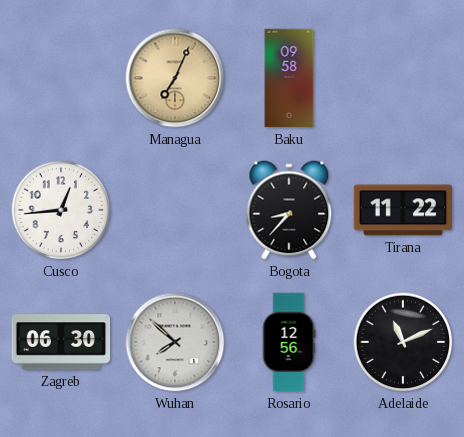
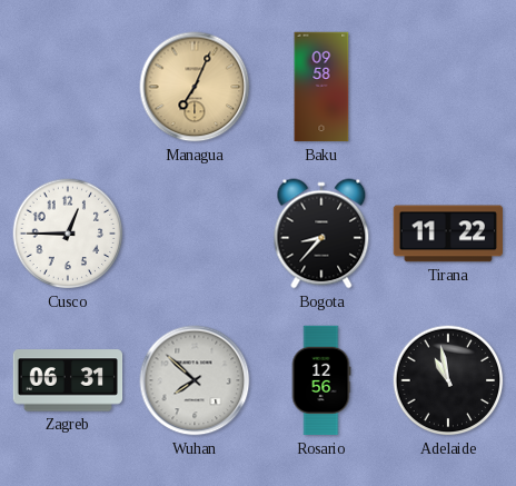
Cusco: 12:44 -> 12:45
Zagreb: 06:30 -> 06:31
Adelaide: 11:11 -> 10:58
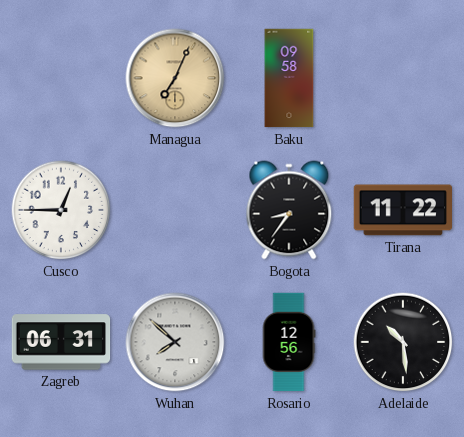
Bogota: 8:37 -> 8:36
Adelaide: 10:58 -> 10:29
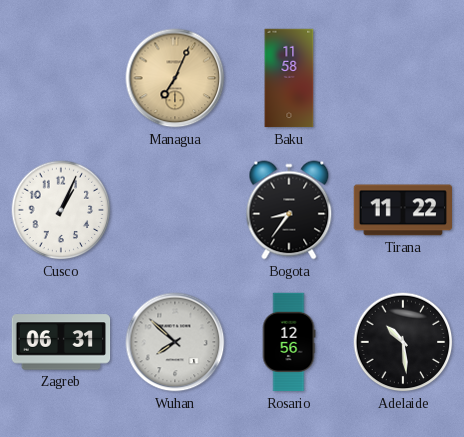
Baku: 09:58 -> 11:58
Cusco: 12:45 -> 1:04
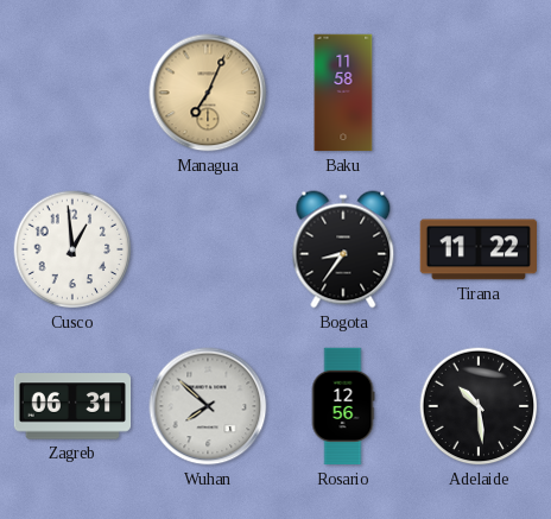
Cusco: 1:04 -> 12:59
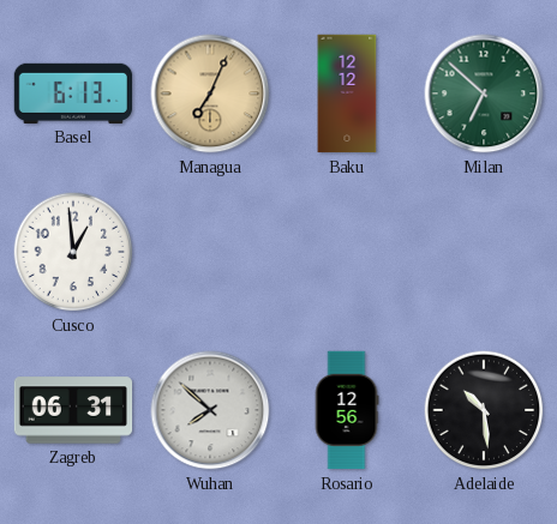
Basel: none -> 6:13
Baku: 11:58 -> 12:12
Milan: none -> 6:52
Bogota: 8:36 -> none
Tirana: 11:22 -> none
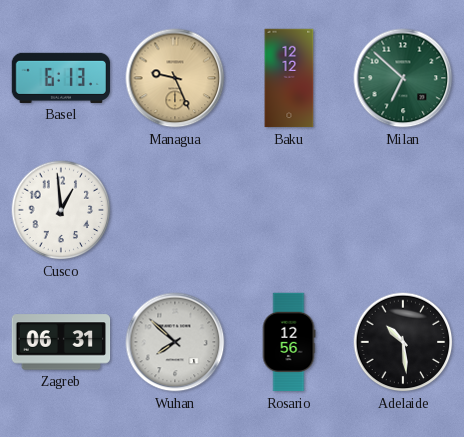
Managua: 7:04 -> 9:26
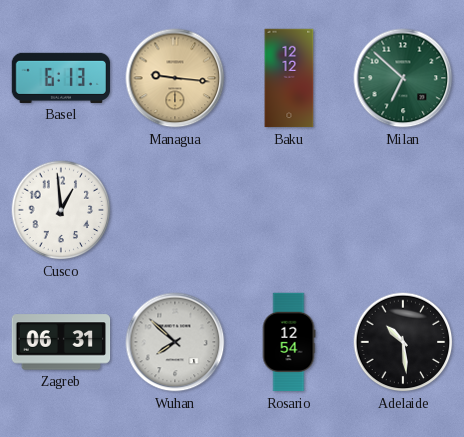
Managua: 9:26 -> 9:16
Rosario: 12:56 -> 12:54
